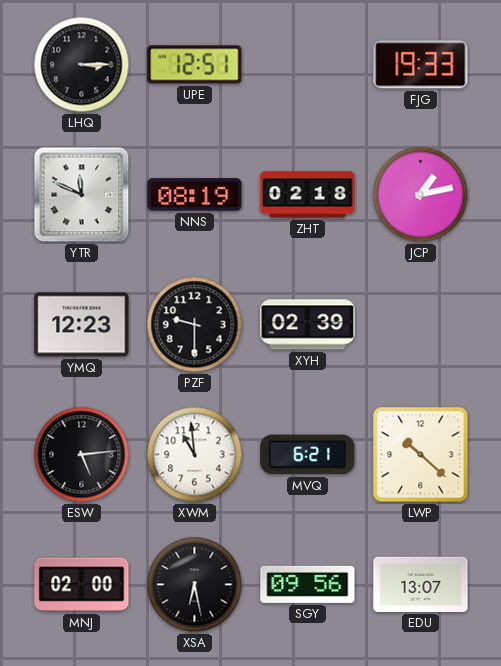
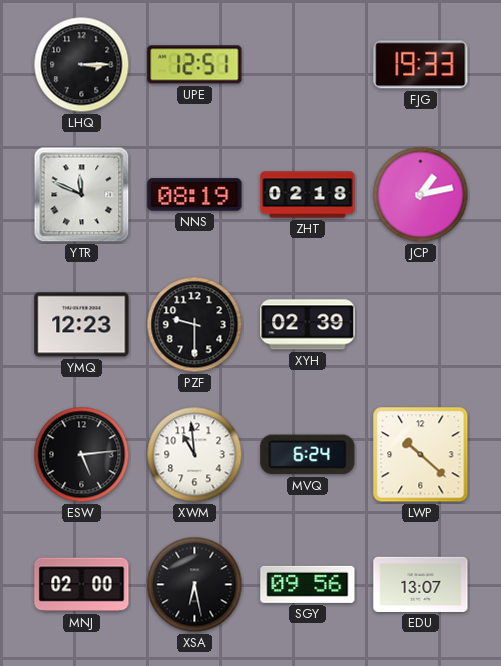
MVQ: 6:21 -> 6:24
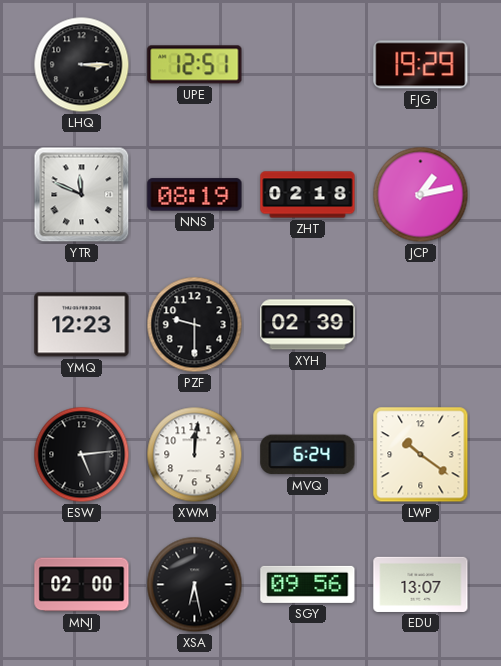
FJG: 19:33 -> 19:29
XWM: 10:59 -> 12:01
LWP: 10:22 -> 10:21
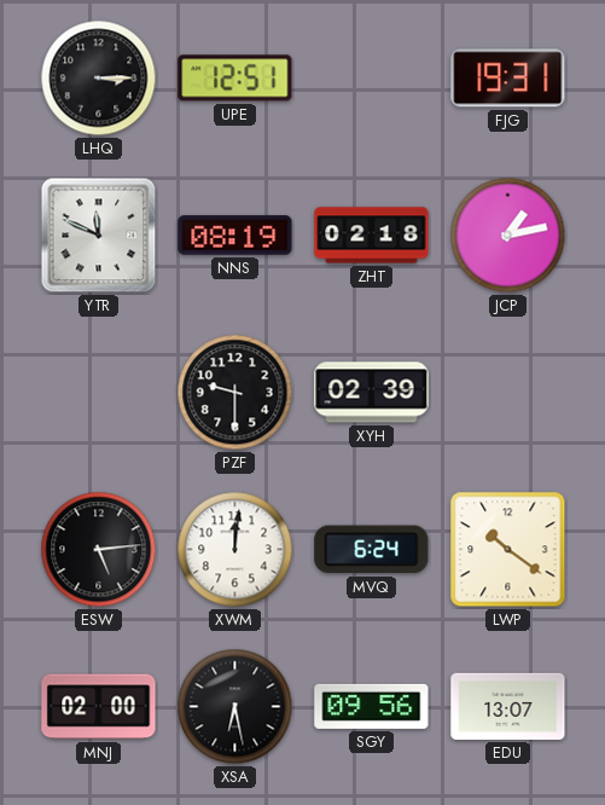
FJG: 19:29 -> 19:31
YMQ: 12:23 -> none
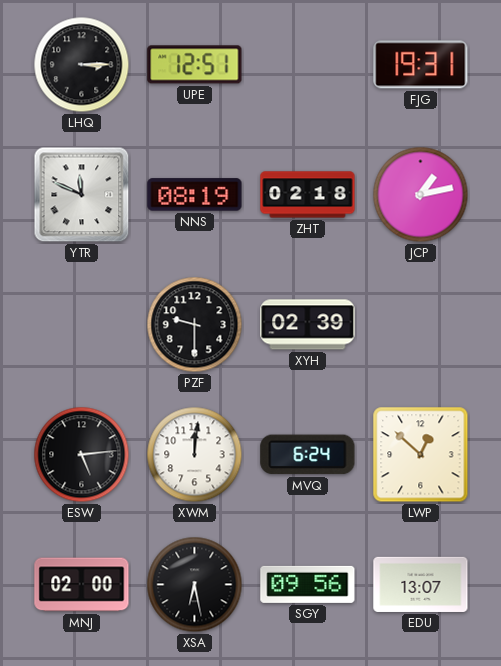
LWP: 10:21 -> 12:52
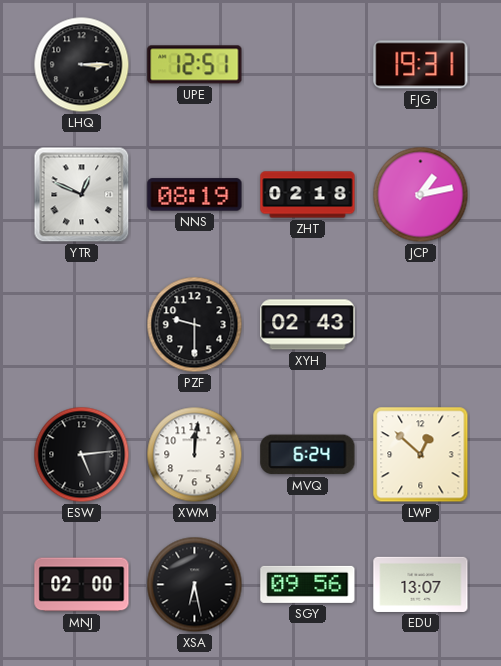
YTR: 11:49 -> 12:49
XYH: 02:39 -> 02:43
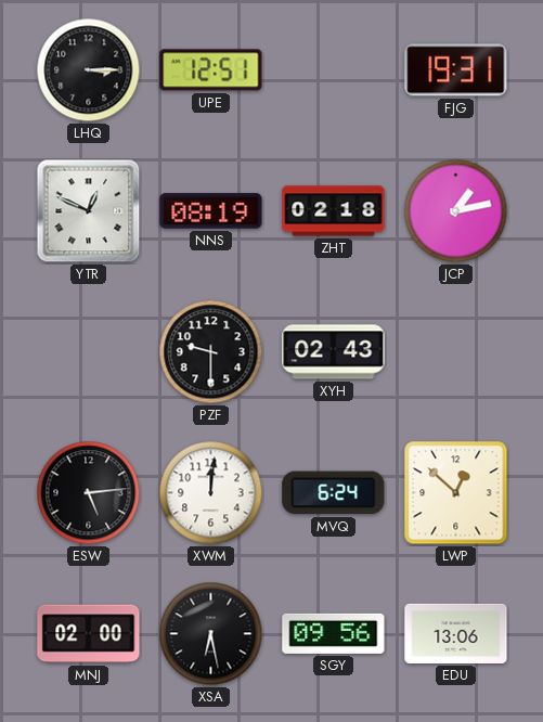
EDU: 13:07 -> 13:06
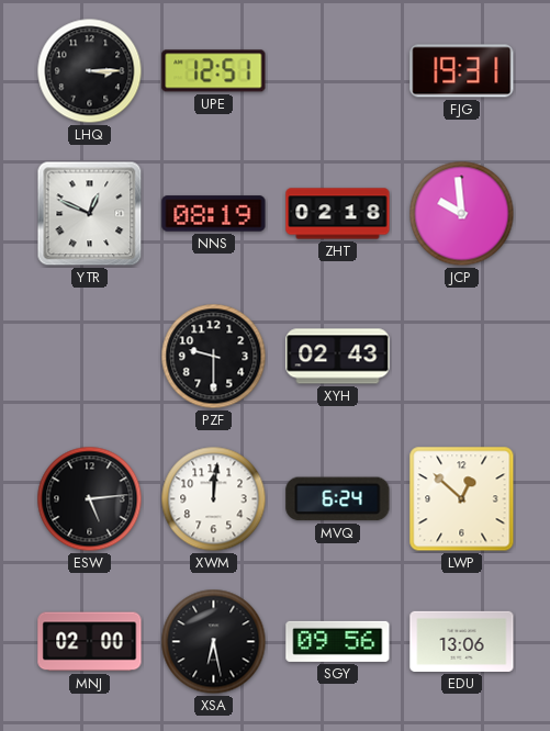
JCP: 1:13 -> 9:59
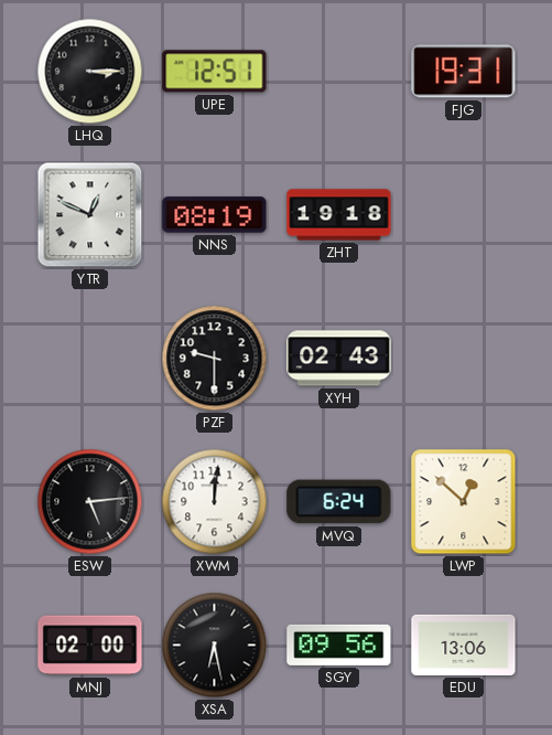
ZHT: 02:18 -> 19:18
JCP: 9:59 -> none
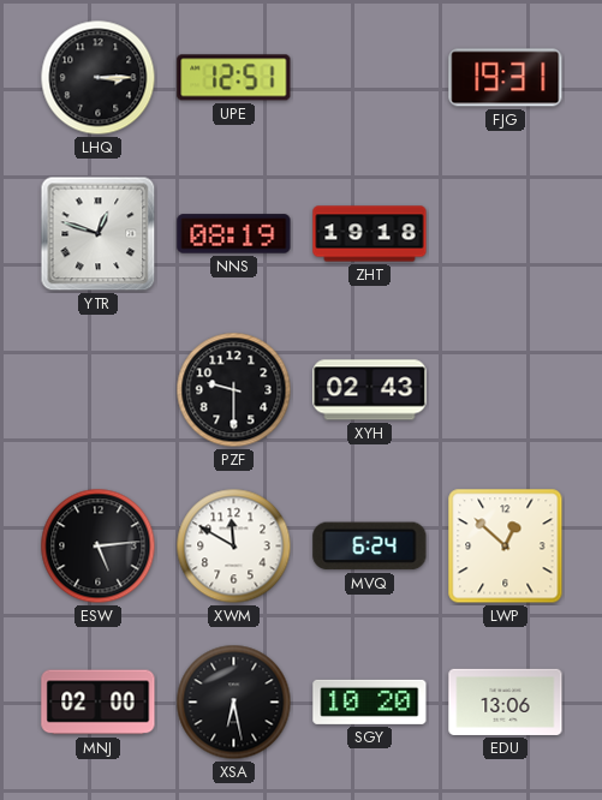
YTR: 12:49 -> 12:48
XWM: 12:01 -> 11:50
SGY: 09:56 -> 10:20
